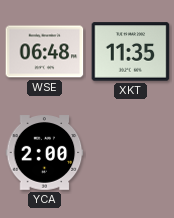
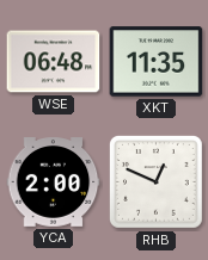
RHB: none -> 12:49
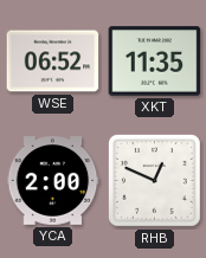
WSE: 06:48 -> 06:52
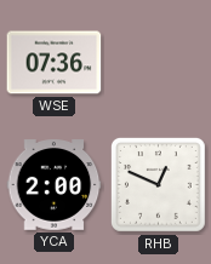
WSE: 06:52 -> 07:36
XKT: 11:35 -> none
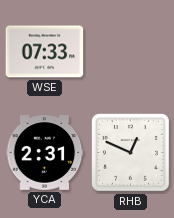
WSE: 07:36 -> 07:33
YCA: 2:00 -> 2:31
